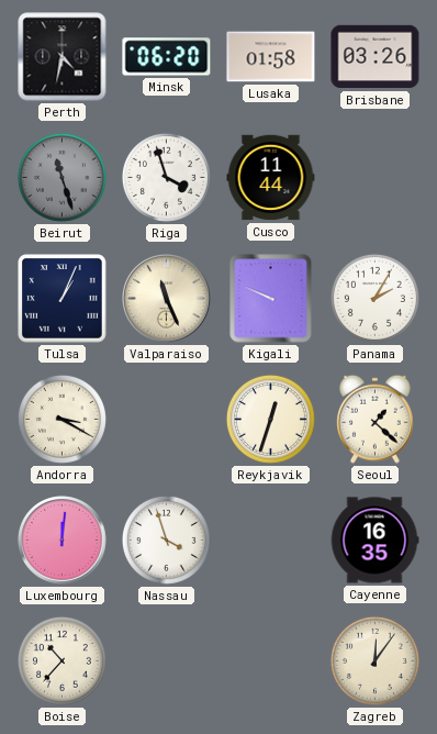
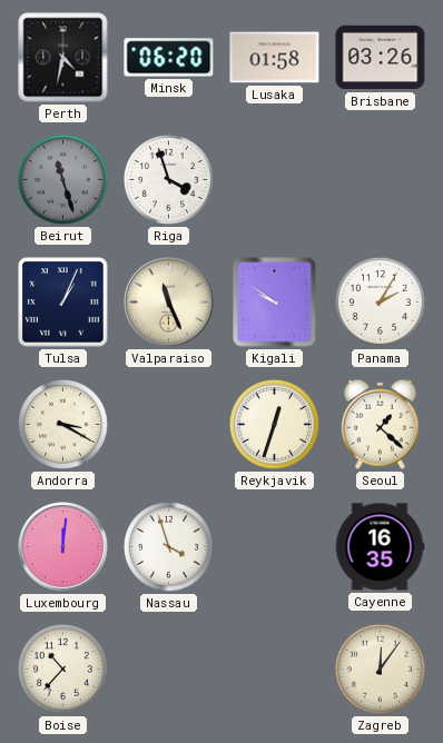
Cusco: 11:44 -> none
Kigali: 9:49 -> 9:51
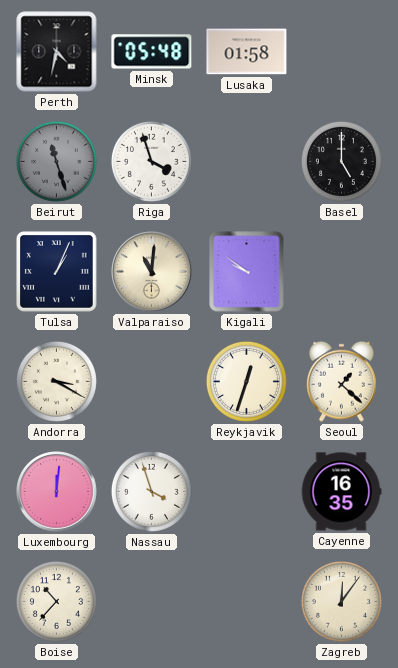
Minsk: 06:20 -> 05:48
Brisbane: 03:26 -> none
Basel: none -> 5:00
Valparaiso: 11:26 -> 11:01
Panama: 2:05 -> none
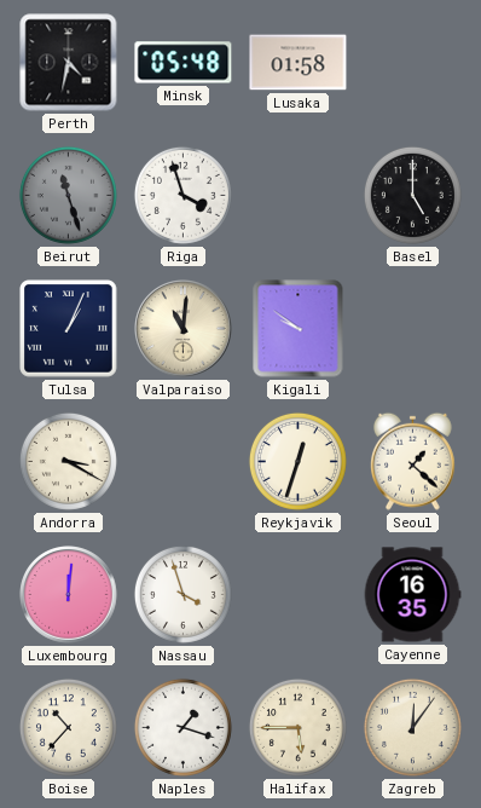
Naples: none -> 1:18
Halifax: none -> 5:45
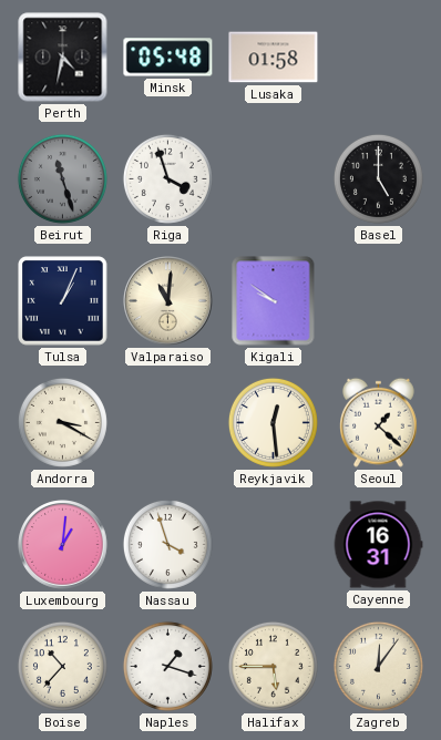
Reykjavik: 12:33 -> 12:29
Luxembourg: 12:01 -> 1:01
Cayenne: 16:35 -> 16:31
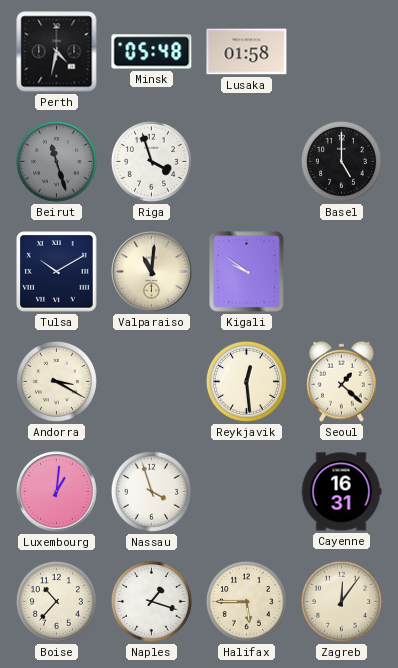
Tulsa: 1:04 -> 10:10
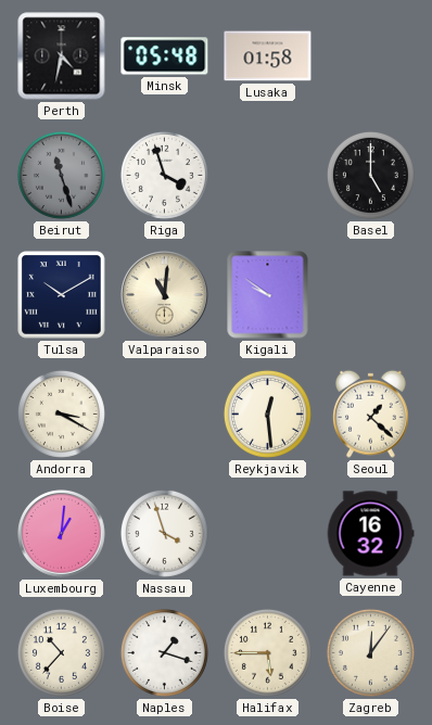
Cayenne: 16:31 -> 16:32
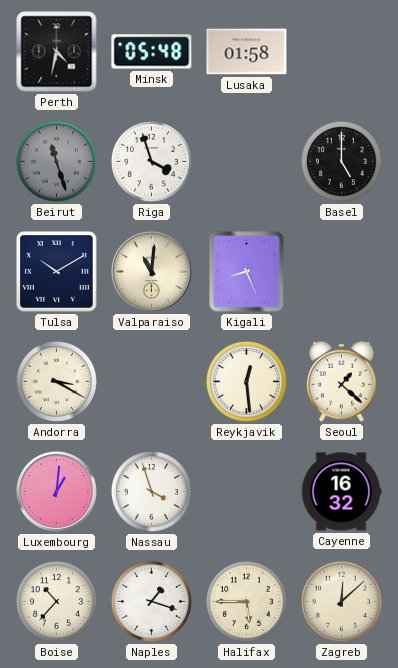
Kigali: 9:51 -> 8:26
Zagreb: 12:06 -> 12:08
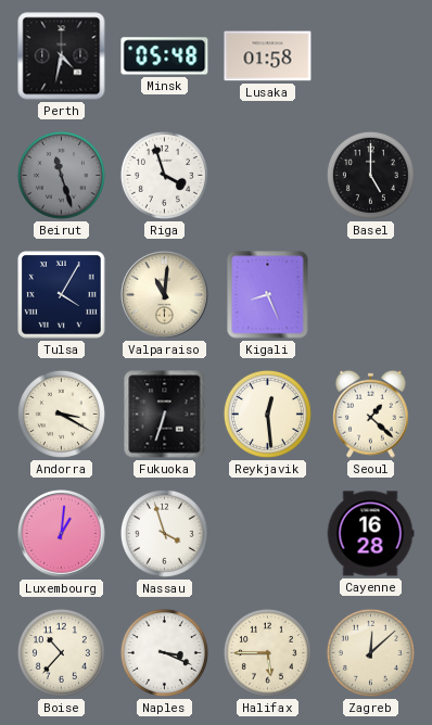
Tulsa: 10:10 -> 4:05
Fukuoka: none -> 6:33
Cayenne: 16:32 -> 16:28
Naples: 1:18 -> 3:19
